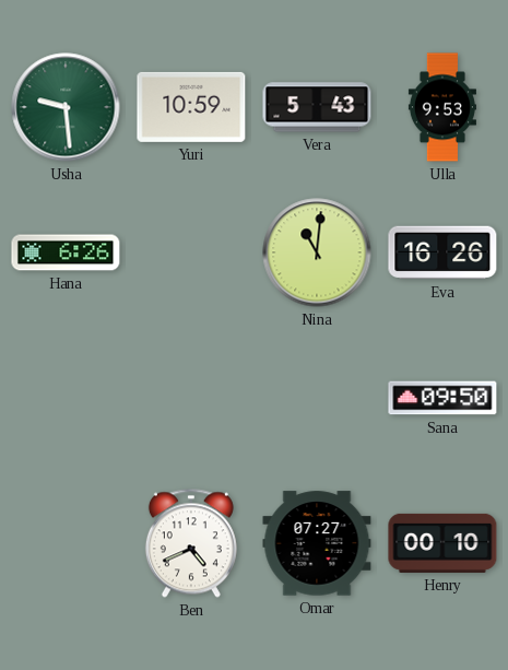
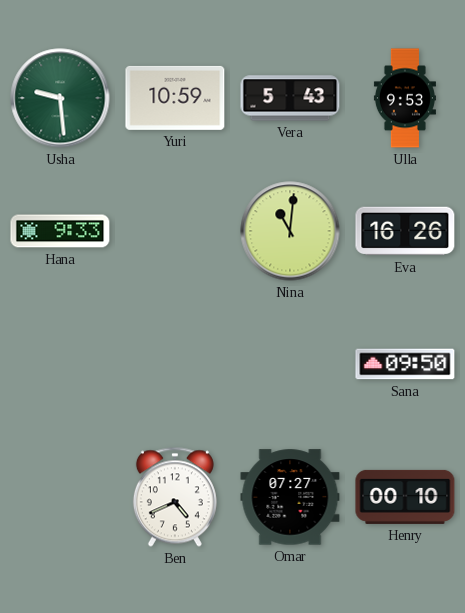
Hana: 6:26 -> 9:33
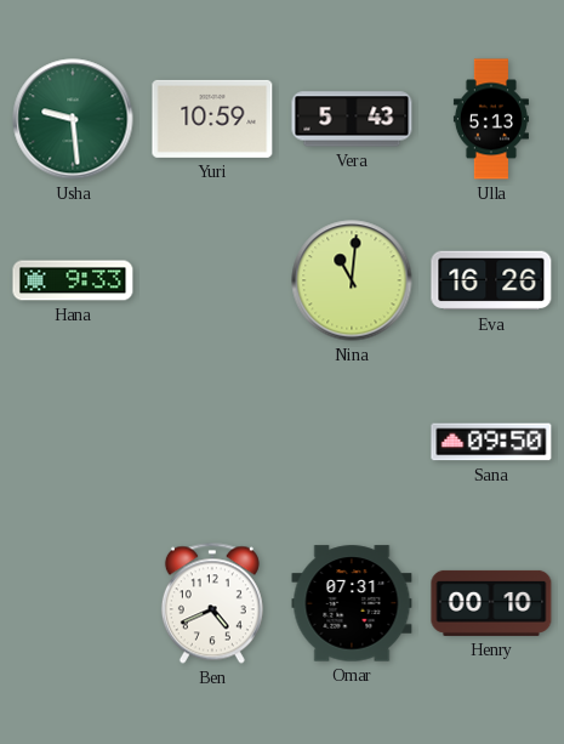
Ulla: 9:53 -> 5:13
Omar: 07:27 -> 07:31
